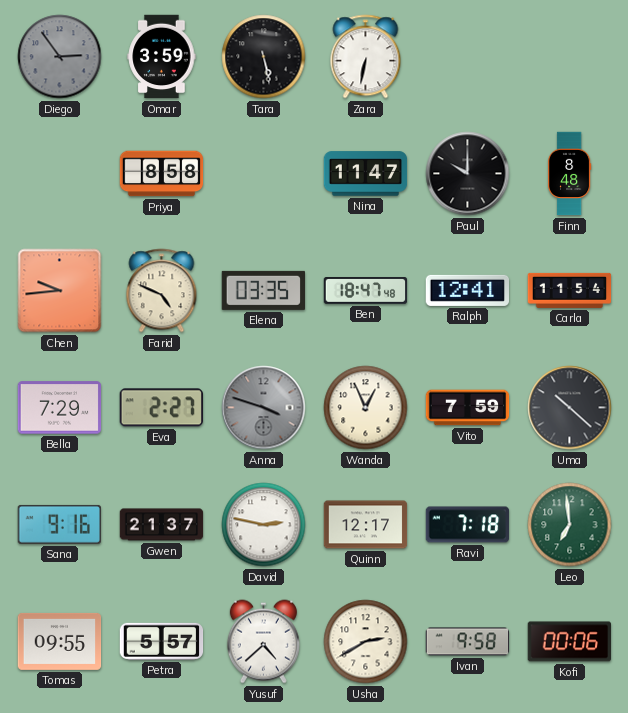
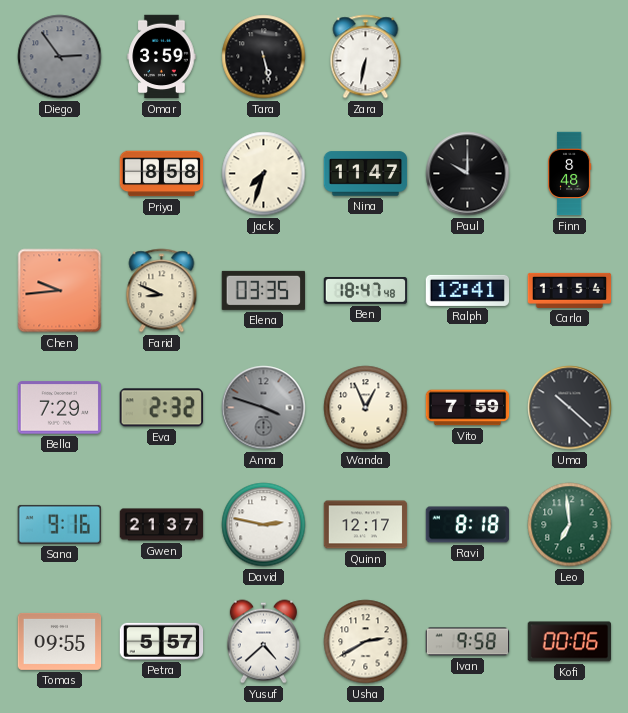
Jack: none -> 7:33
Farid: 4:49 -> 8:49
Eva: 2:27 -> 2:32
Ravi: 7:18 -> 8:18
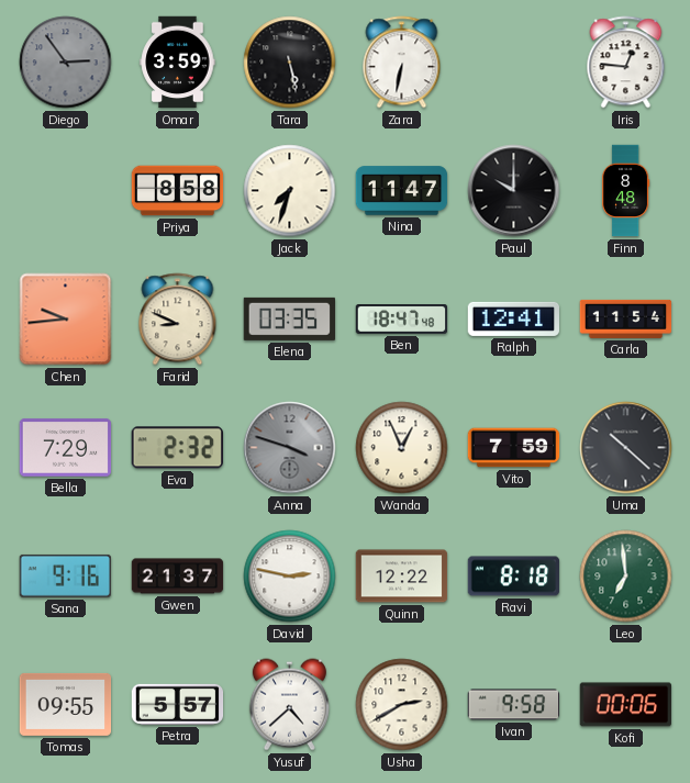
Iris: none -> 12:46
Quinn: 12:17 -> 12:22
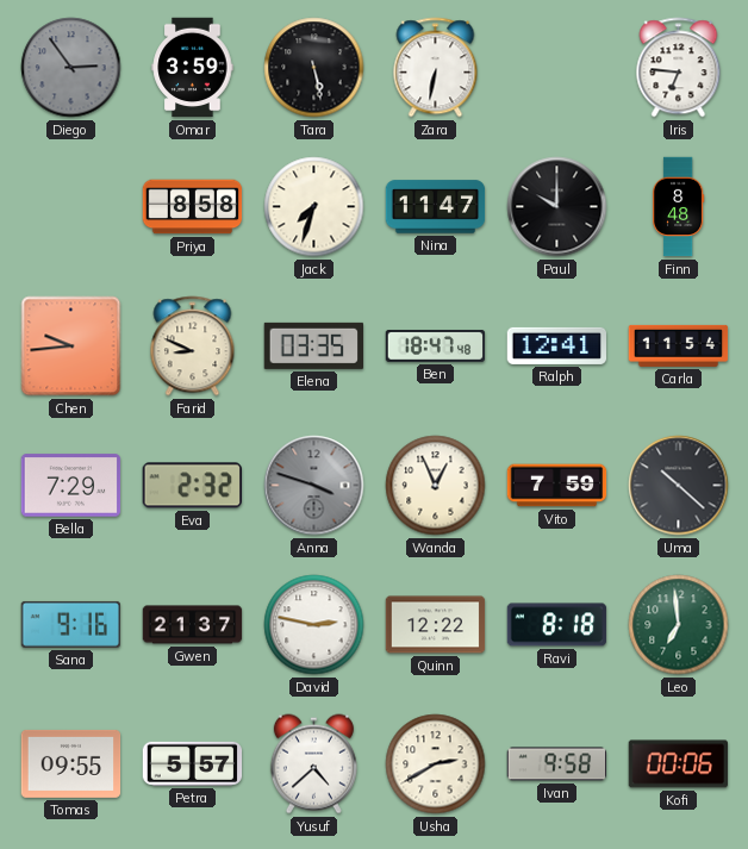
Iris: 12:46 -> 6:46
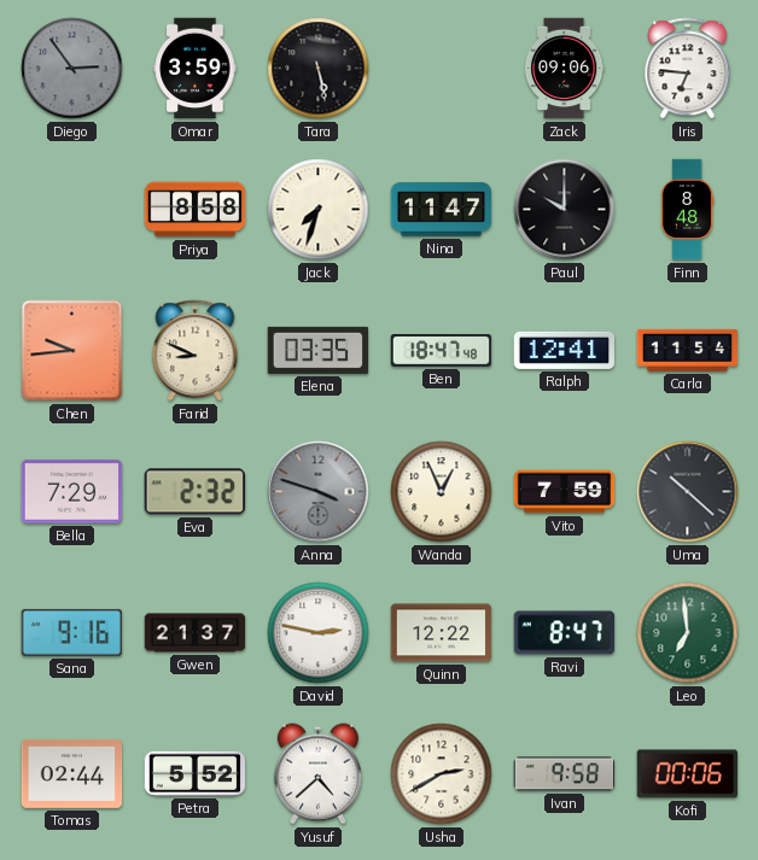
Zara: 6:32 -> none
Zack: none -> 09:06
Ravi: 8:18 -> 8:47
Tomas: 09:55 -> 02:44
Petra: 5:57 -> 5:52
